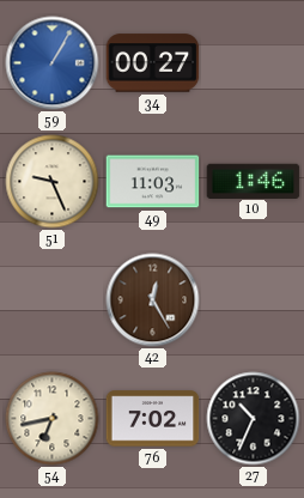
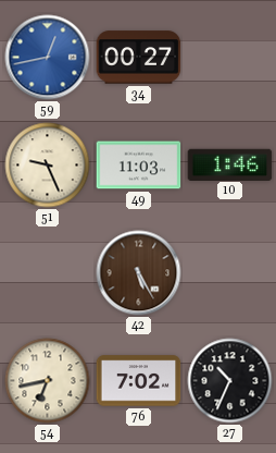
59: 1:05 -> 12:43
42: 12:25 -> 5:25
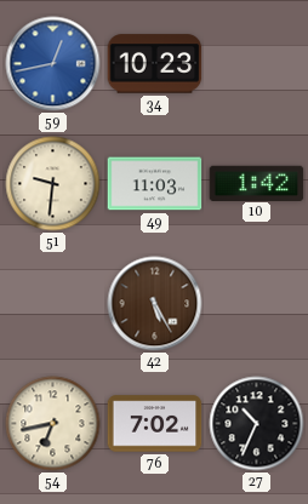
34: 00:27 -> 10:23
51: 9:26 -> 9:31
10: 1:46 -> 1:42
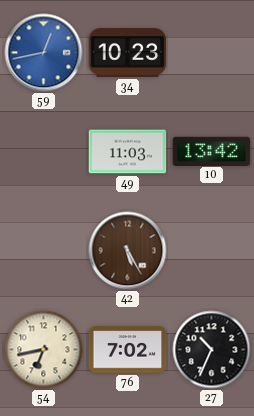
51: 9:31 -> none
10: 1:42 -> 13:42
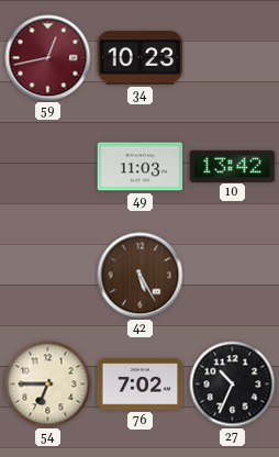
59 dial: blue -> burgundy
54: 6:43 -> 6:45
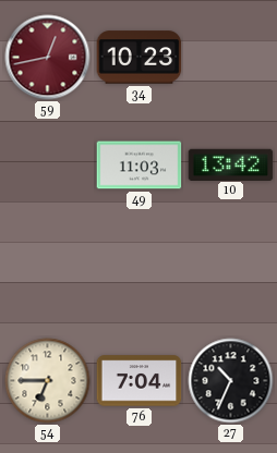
42: 5:25 -> none
76: 7:02 -> 7:04
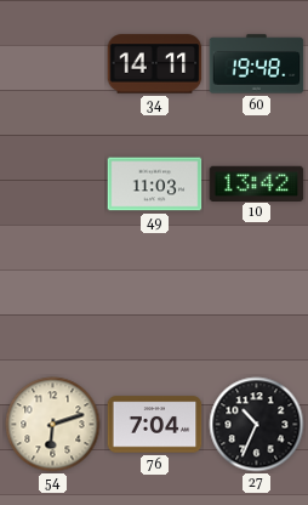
59: 12:43 -> none
34: 10:23 -> 14:11
60: none -> 19:48
54: 6:45 -> 6:12
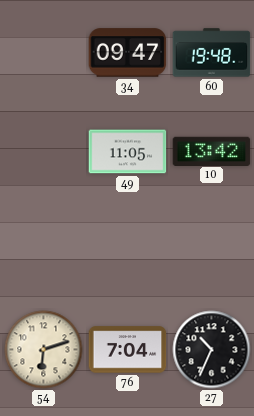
34: 14:11 -> 09:47
49: 11:03 -> 11:05
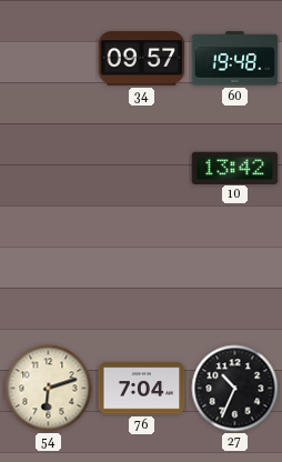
34: 09:47 -> 09:57
49: 11:05 -> none
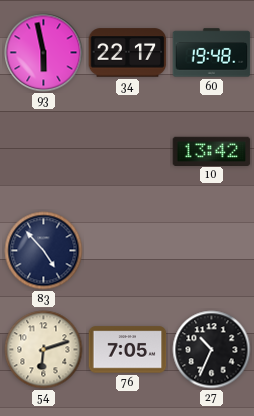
93: none -> 5:58
34: 09:57 -> 22:17
83: none -> 4:53
76: 7:04 -> 7:05
